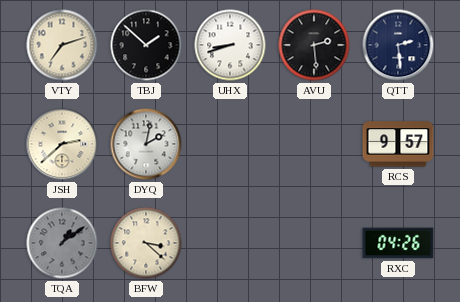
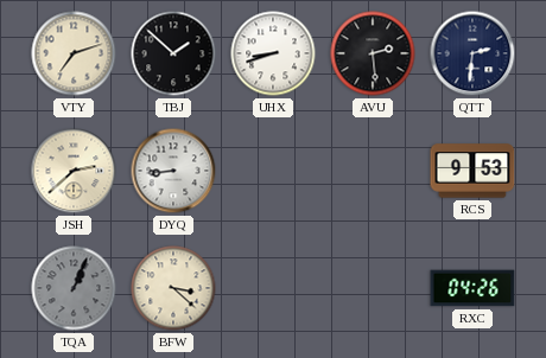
QTT: 2:29 -> 2:31
DYQ: 2:02 -> 8:44
RCS: 9:57 -> 9:53
TQA: 1:09 -> 1:04
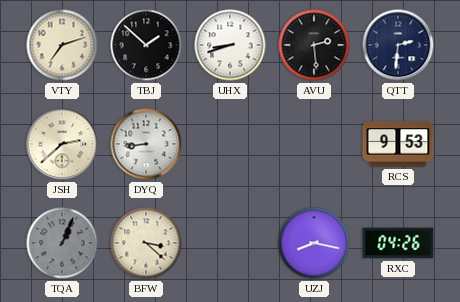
UZJ: none -> 8:17
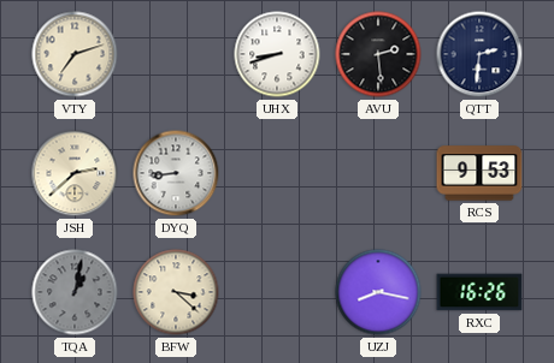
TBJ: 1:52 -> none
TQA: 1:04 -> 1:02
RXC: 04:26 -> 16:26
